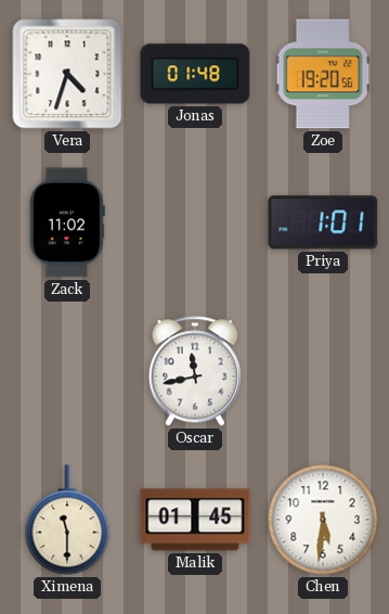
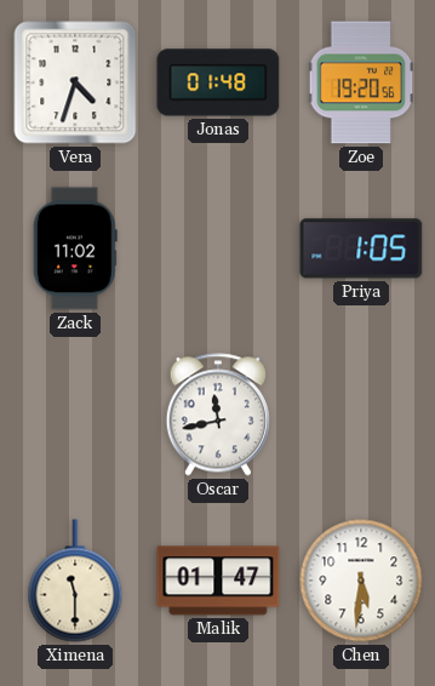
Priya: 1:01 -> 1:05
Malik: 01:45 -> 01:47
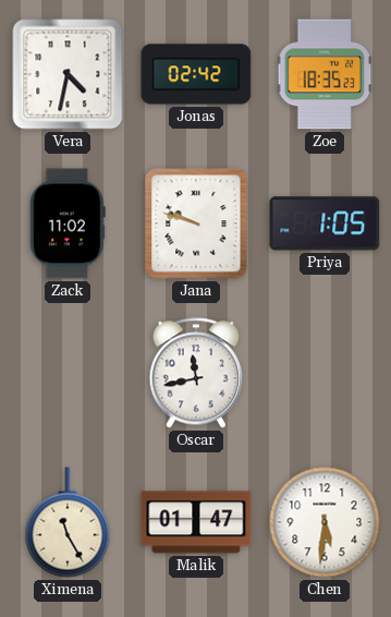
Vera: 4:33 -> 4:32
Jonas: 01:48 -> 02:42
Zoe: 19:20 -> 18:35
Jana: none -> 9:48
Ximena: 11:30 -> 11:25
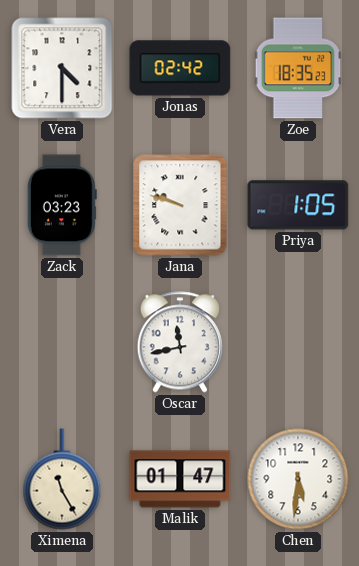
Vera: 4:32 -> 4:30
Zack: 11:02 -> 03:23
